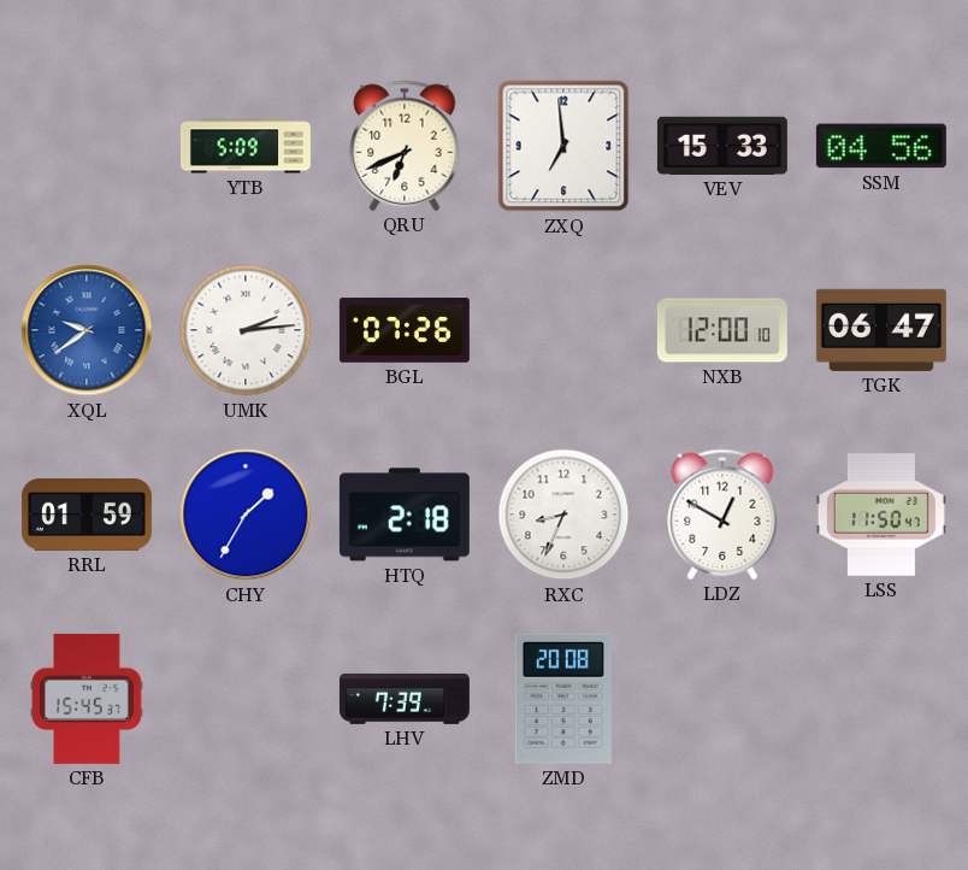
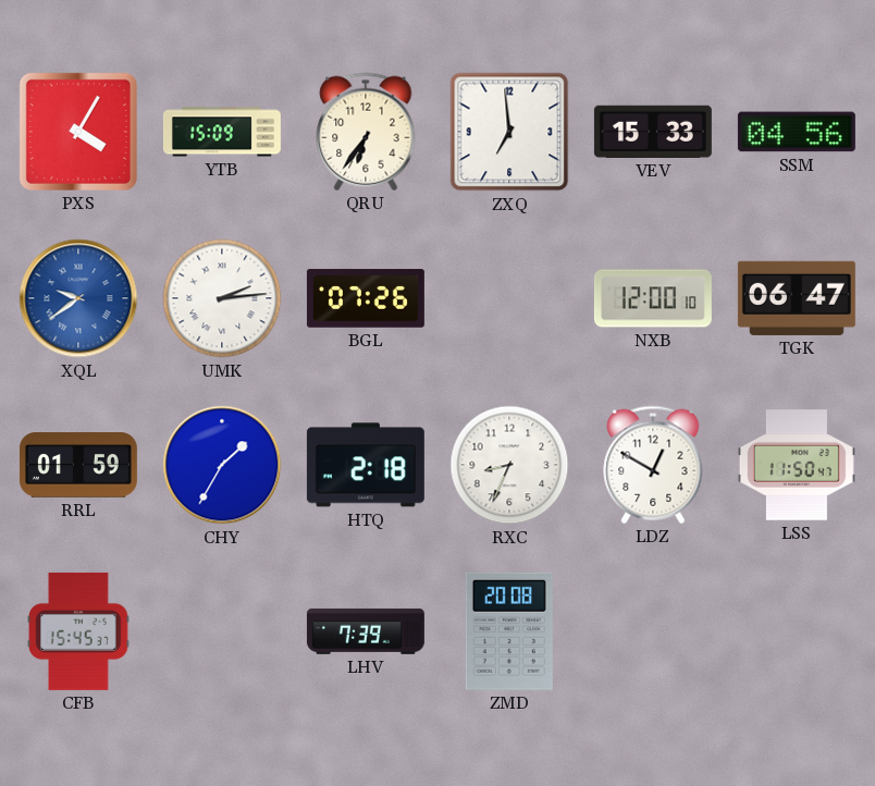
PXS: none -> 4:05
YTB: 5:09 -> 15:09
QRU: 6:41 -> 6:36
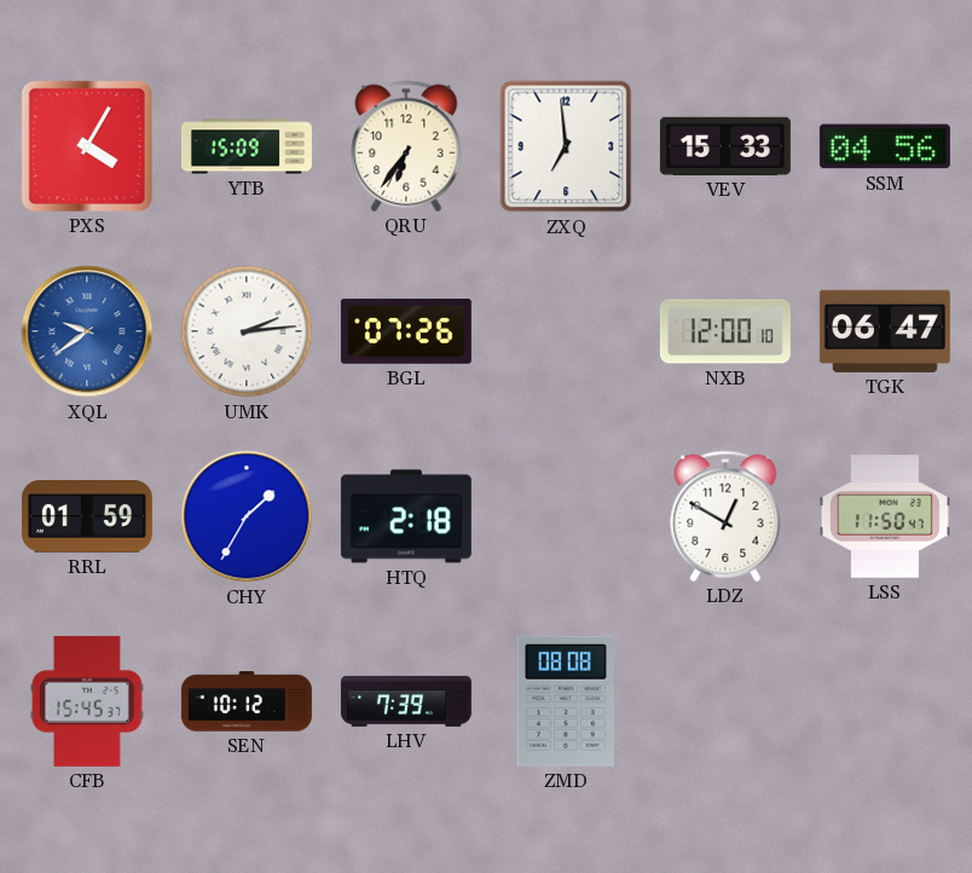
RXC: 8:34 -> none
SEN: none -> 10:12
ZMD: 20:08 -> 08:08
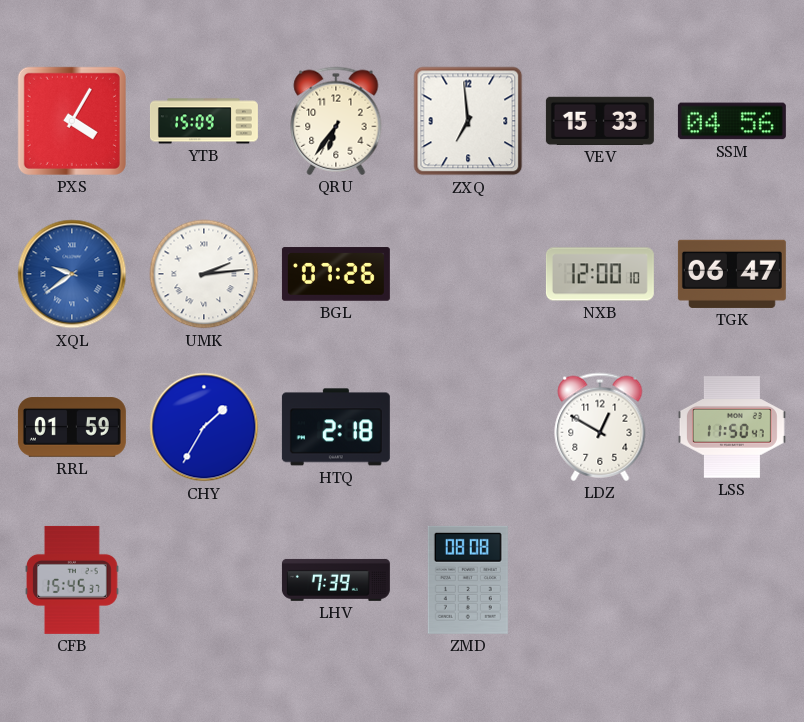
SEN: 10:12 -> none
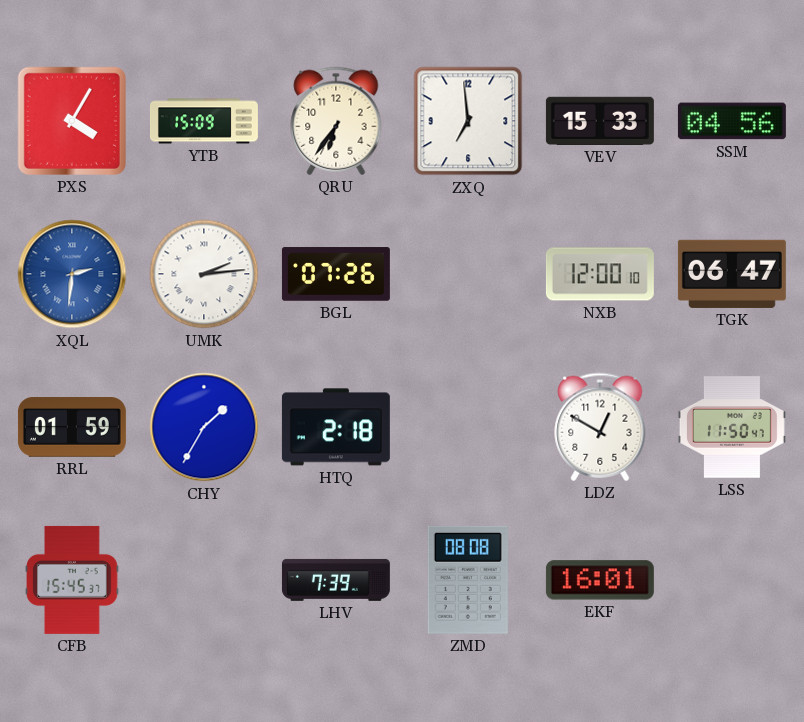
XQL: 9:39 -> 2:31
EKF: none -> 16:01
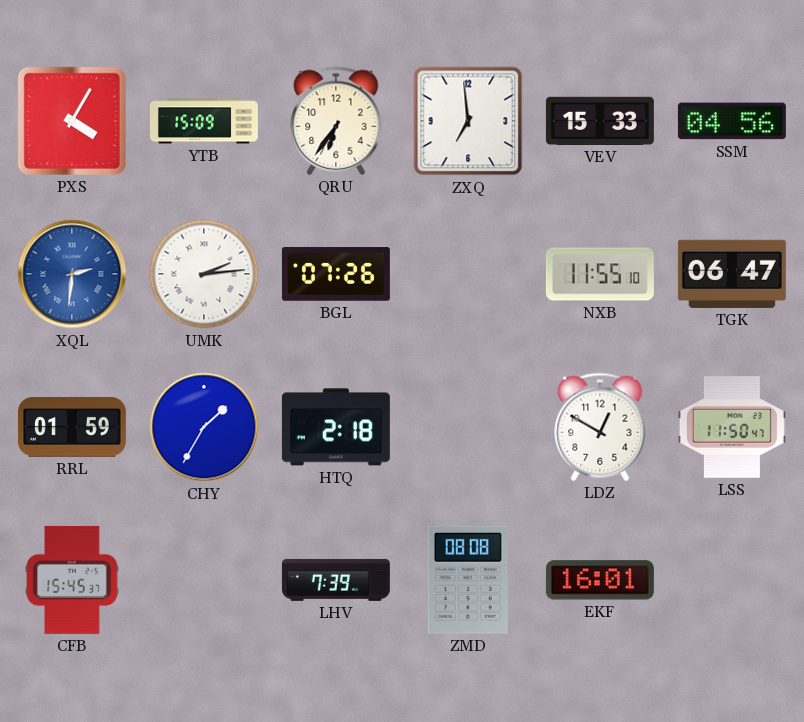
NXB: 12:00 -> 11:55
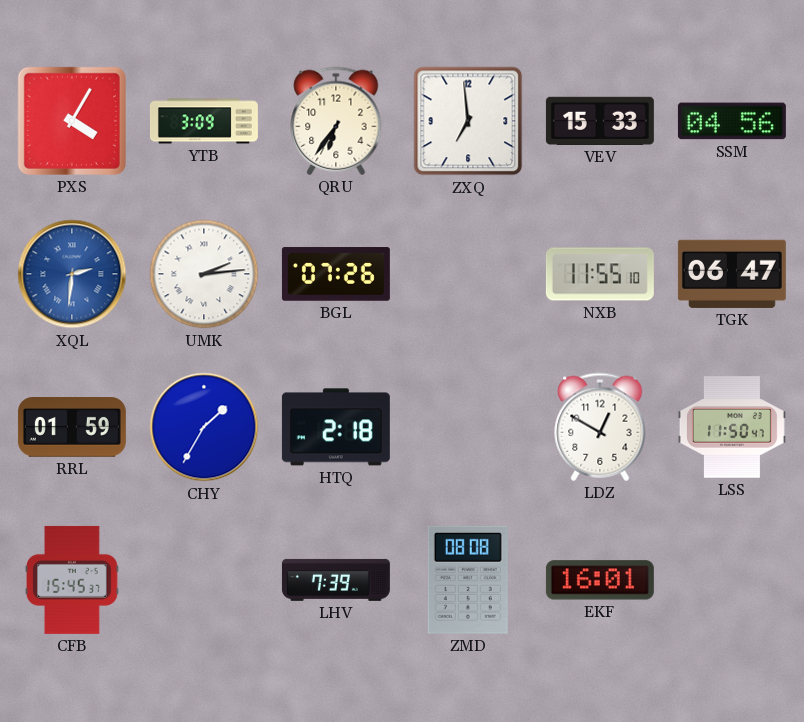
YTB: 15:09 -> 3:09
